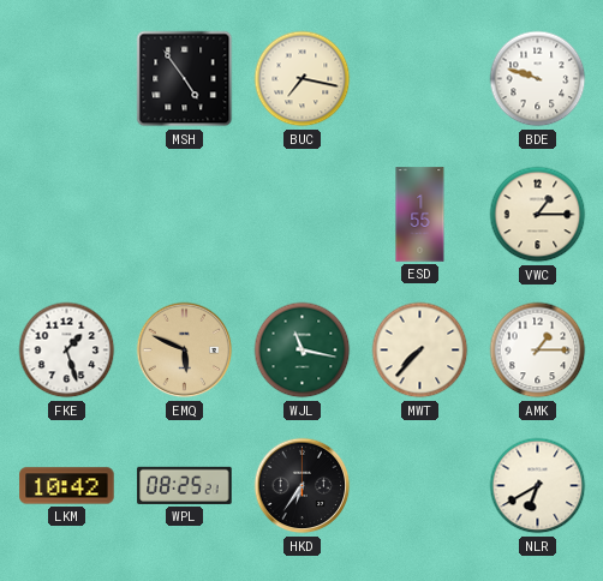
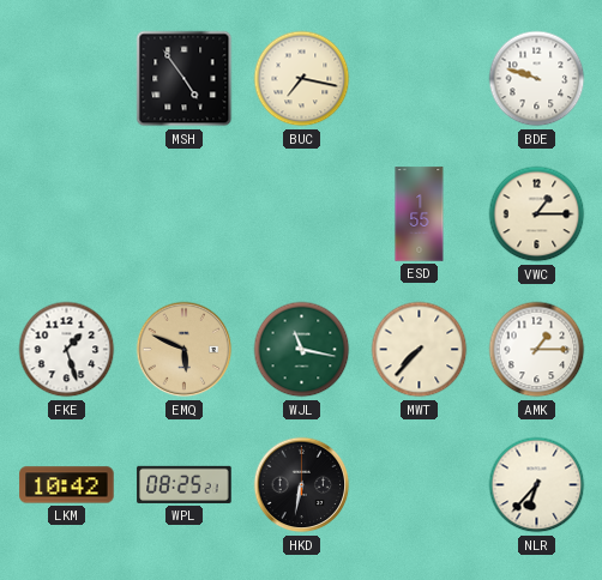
HKD: 6:36 -> 6:32
NLR: 6:40 -> 6:37
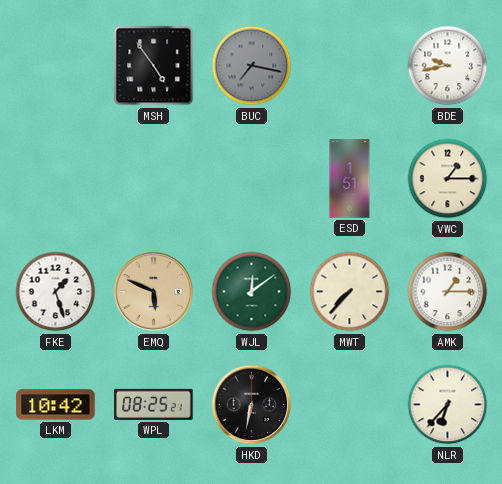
BUC dial: cream -> grey
BDE: 9:48 -> 9:43
ESD: 1:55 -> 1:51
WJL: 11:17 -> 12:09
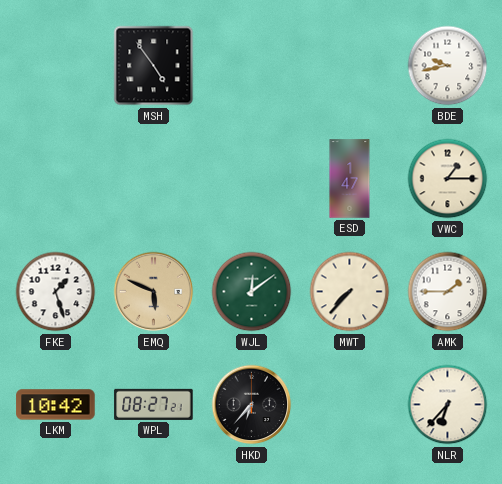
BUC: 7:17 -> none
ESD: 1:51 -> 1:47
AMK: 1:15 -> 1:45
WPL: 08:25 -> 08:27
HKD: 6:32 -> 6:37
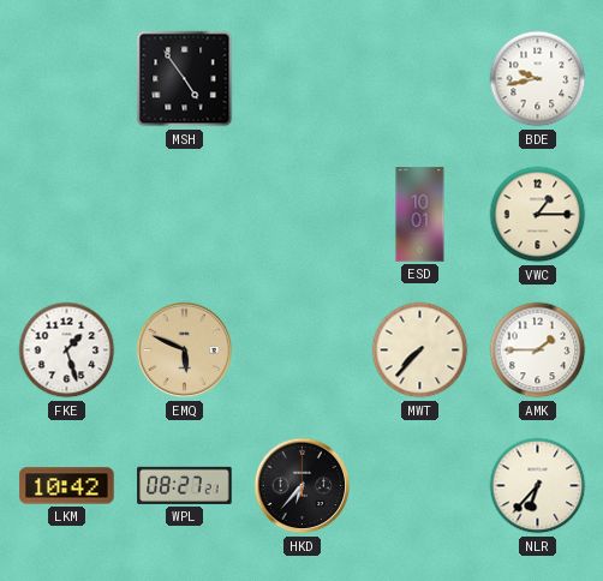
ESD: 1:47 -> 10:01
WJL: 12:09 -> none
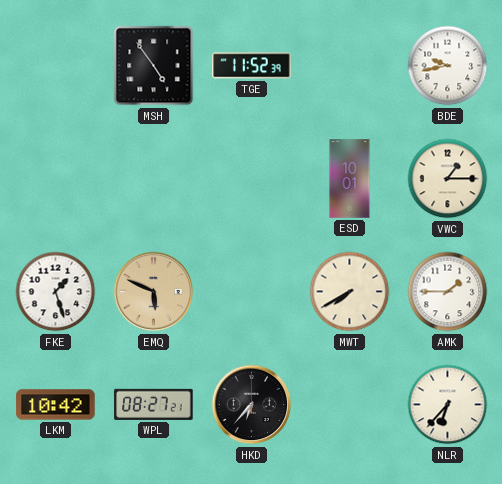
TGE: none -> 11:52
MWT: 7:37 -> 7:40
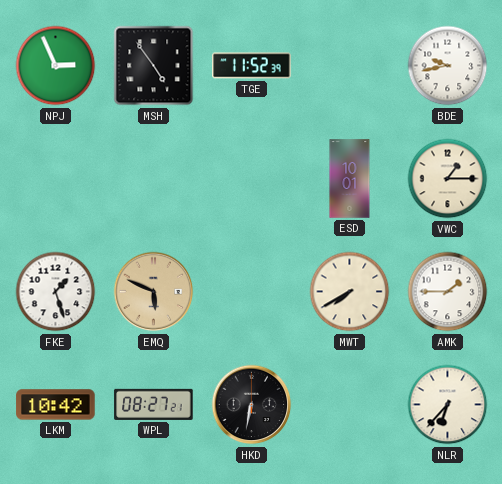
NPJ: none -> 2:56
HKD: 6:37 -> 6:32
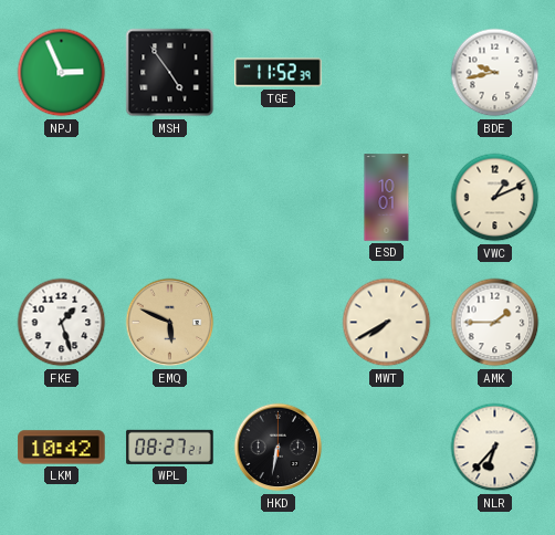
VWC: 1:15 -> 1:11
